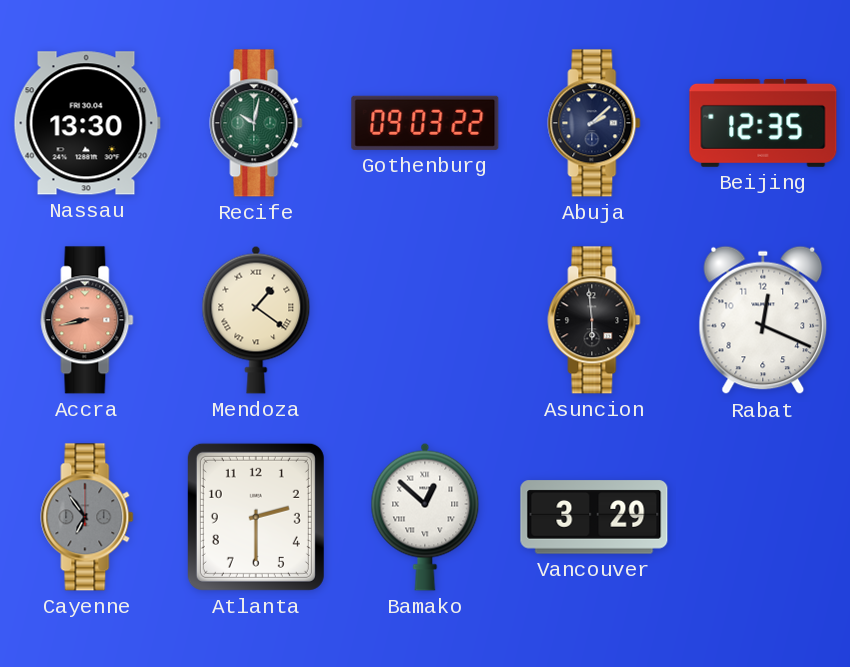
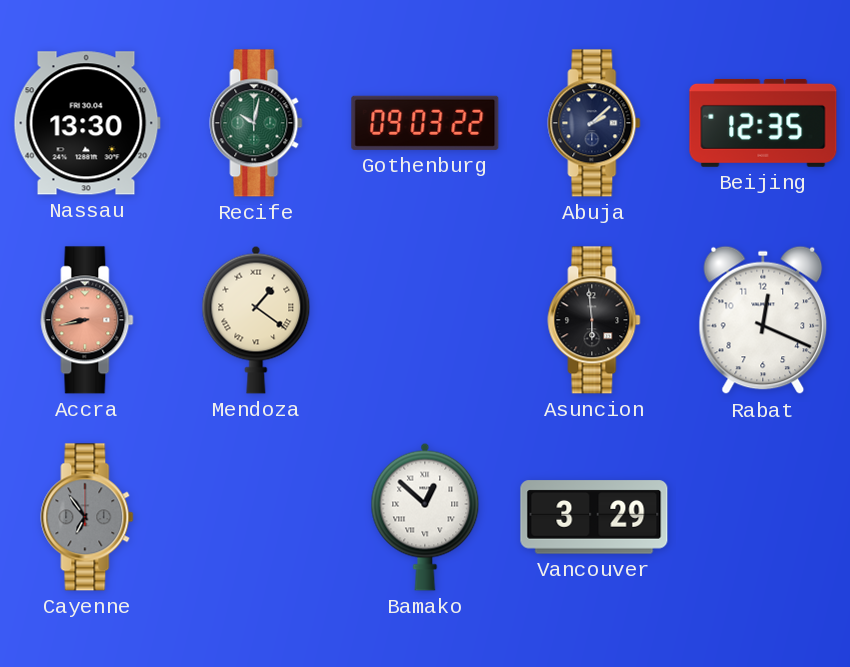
Atlanta: 2:30 -> none
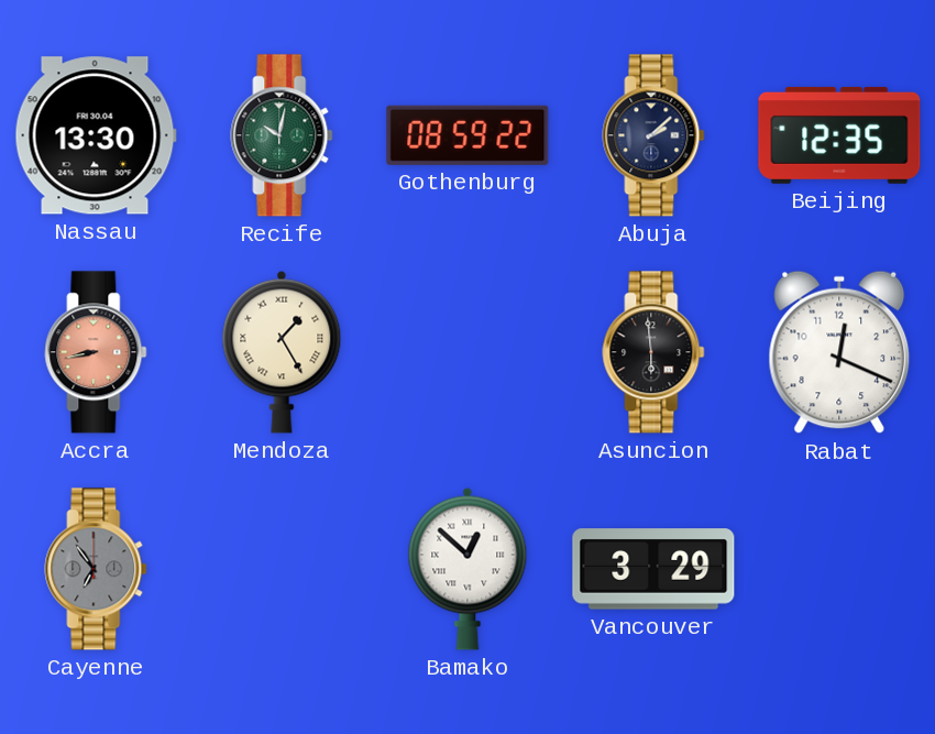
Gothenburg: 09:03 -> 08:59
Mendoza: 1:21 -> 1:25
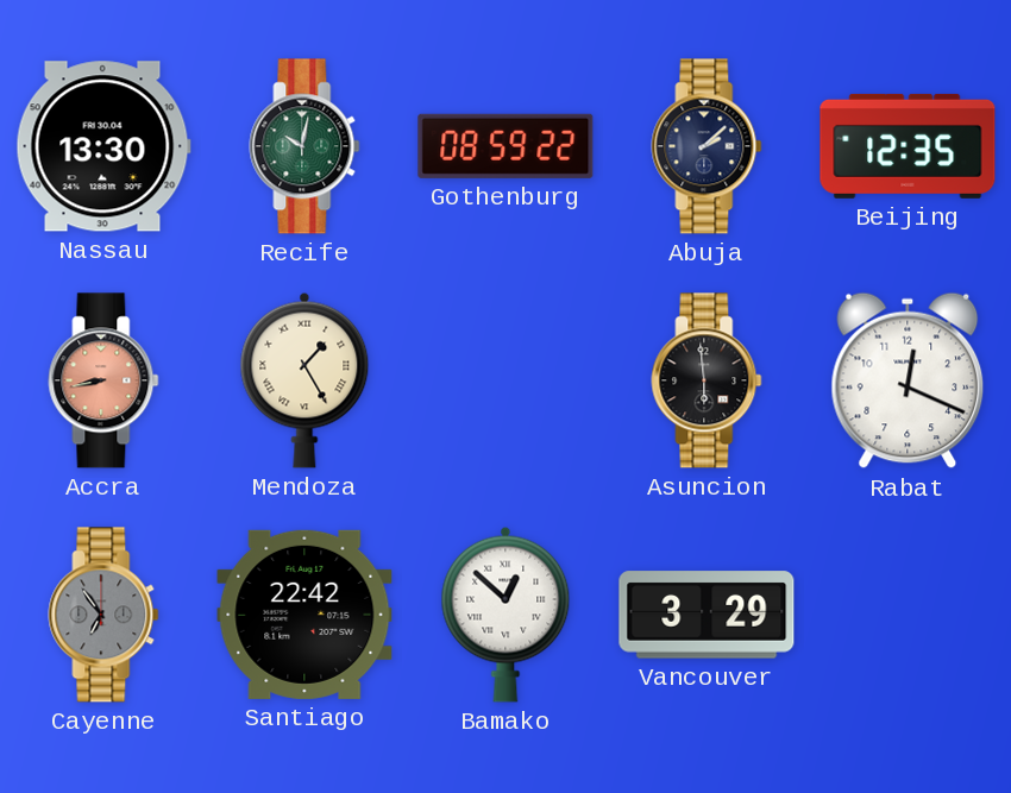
Santiago: none -> 22:42
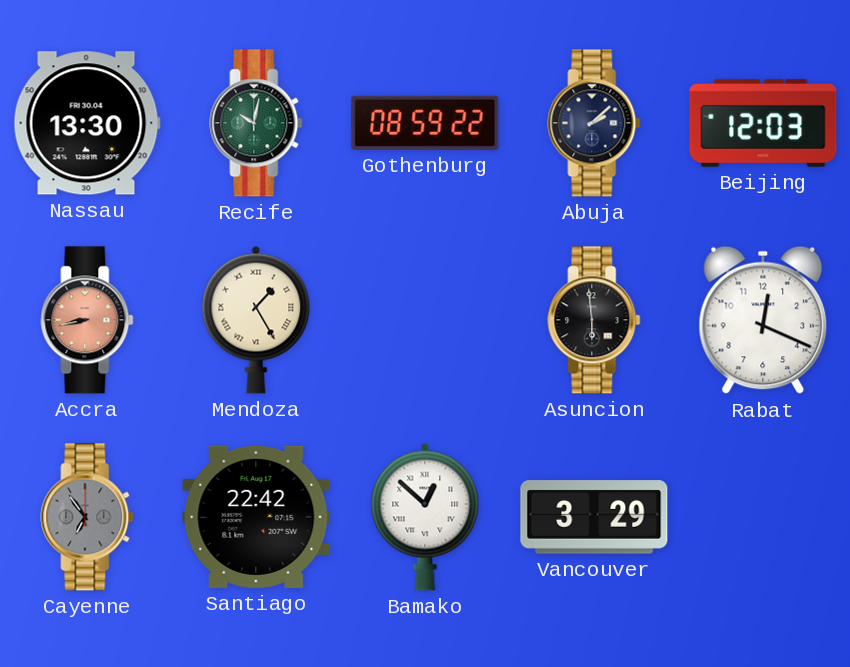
Beijing: 12:35 -> 12:03
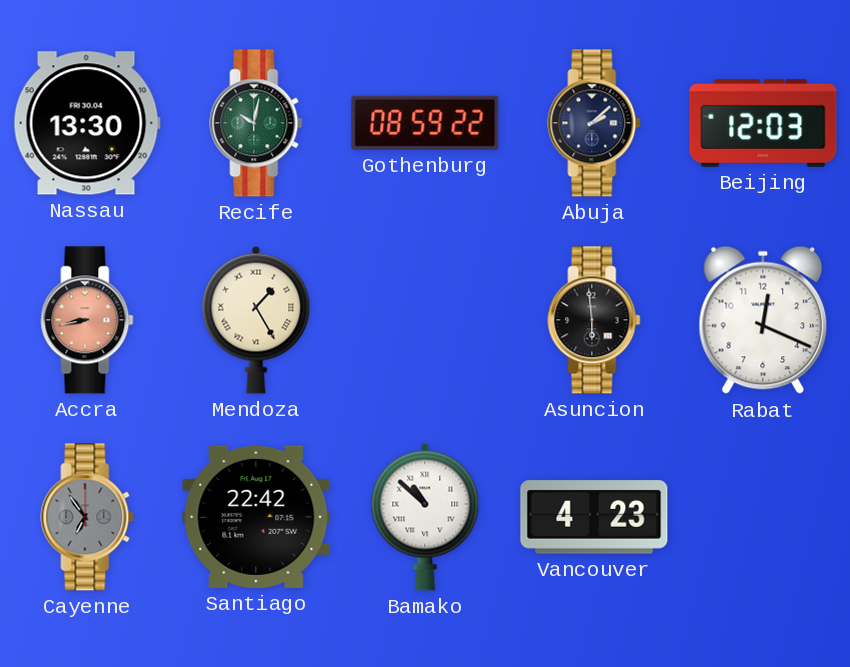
Bamako: 12:52 -> 10:52
Vancouver: 3:29 -> 4:23
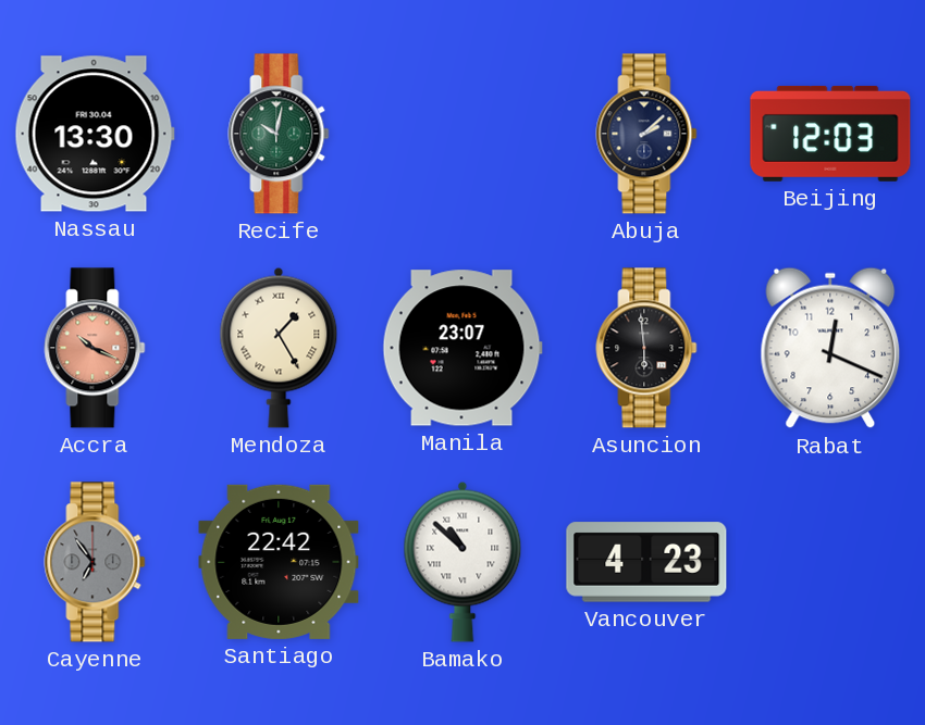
Gothenburg: 08:59 -> none
Accra: 8:43 -> 10:19
Manila: none -> 23:07
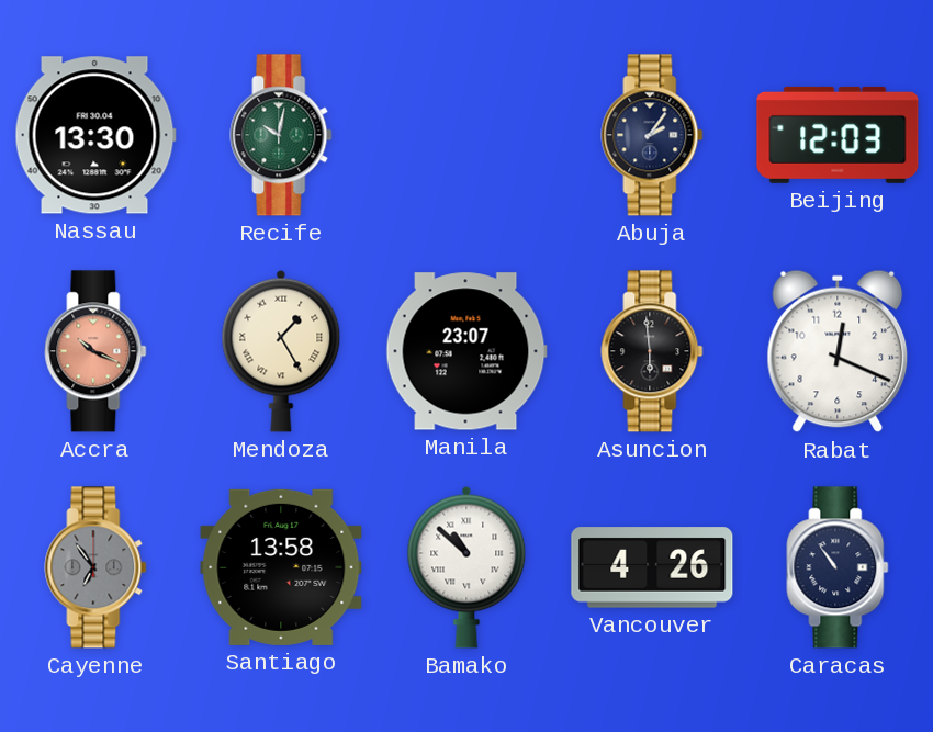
Abuja: 2:08 -> 2:06
Santiago: 22:42 -> 13:58
Vancouver: 4:23 -> 4:26
Caracas: none -> 10:54
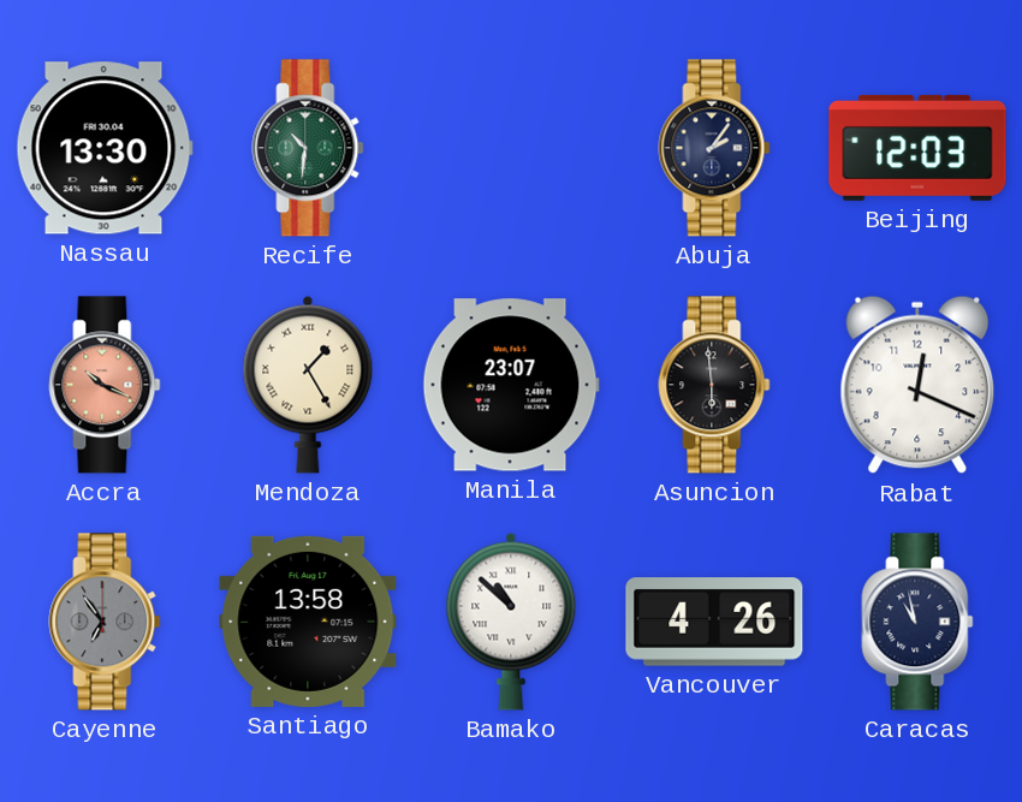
Recife: 10:02 -> 10:31
Caracas: 10:54 -> 10:58
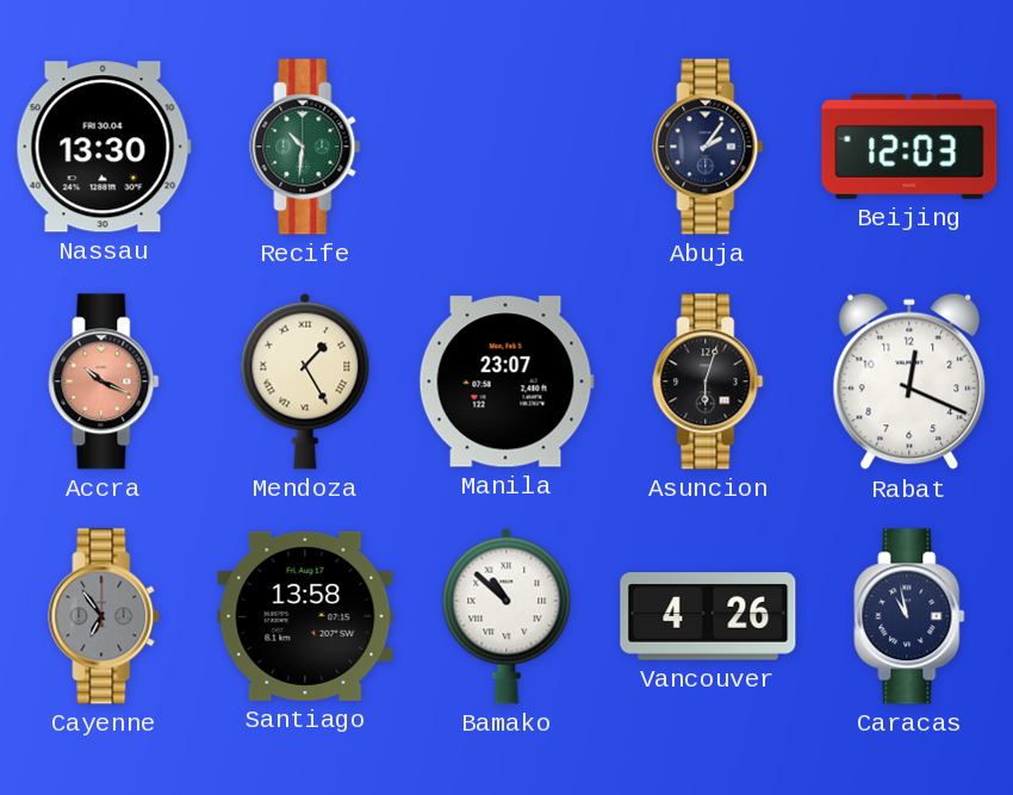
Asuncion: 5:59 -> 6:03
